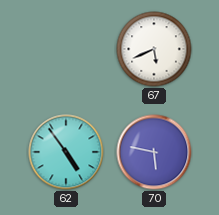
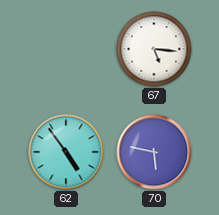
67: 5:41 -> 5:16
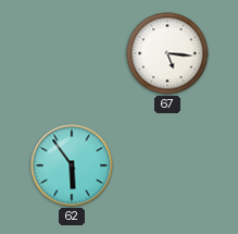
62: 4:54 -> 5:54
70: 5:47 -> none
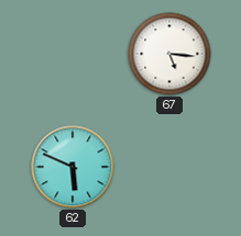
62: 5:54 -> 5:49
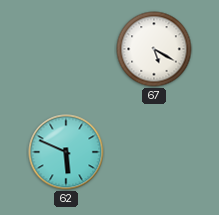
67: 5:16 -> 5:20
